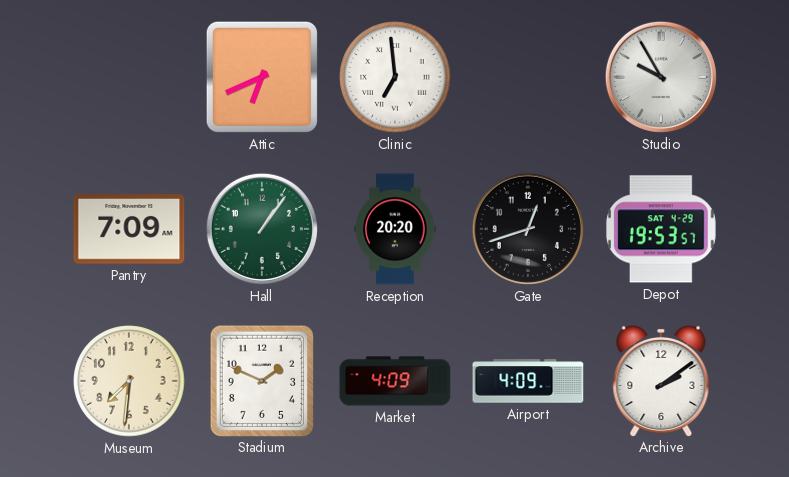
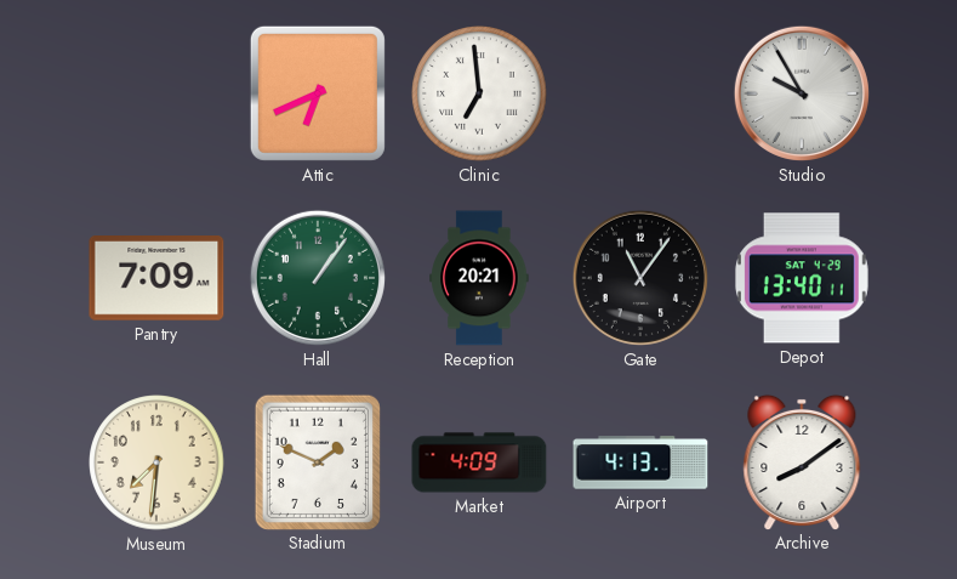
Reception: 20:20 -> 20:21
Gate: 12:42 -> 11:06
Depot: 19:53 -> 13:40
Airport: 4:09 -> 4:13
Archive: 2:09 -> 8:09
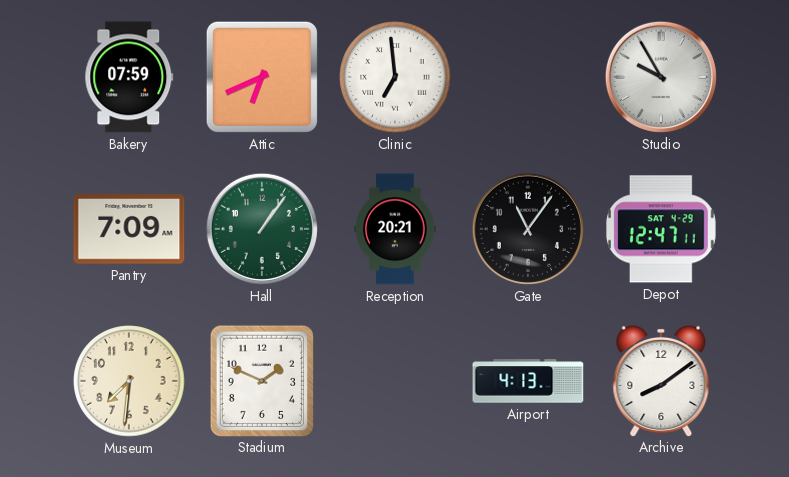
Bakery: none -> 07:59
Depot: 13:40 -> 12:47
Market: 4:09 -> none
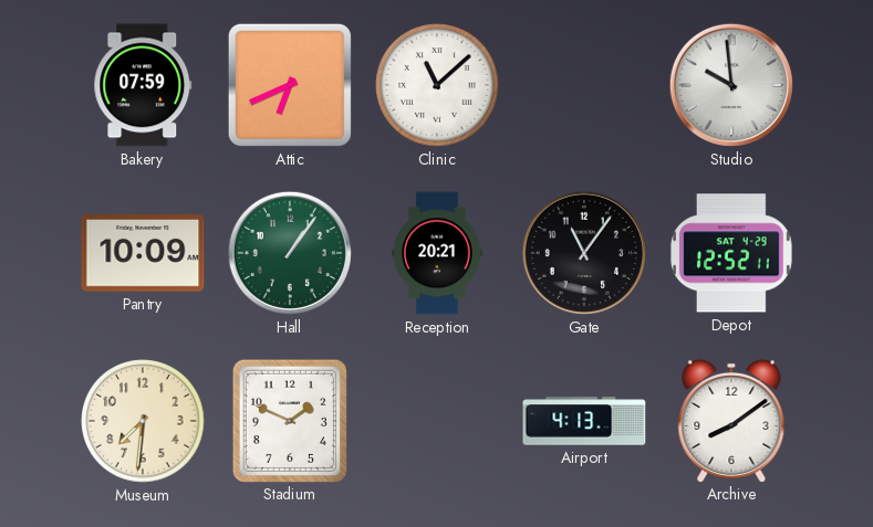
Clinic: 6:59 -> 11:08
Studio: 9:55 -> 9:59
Pantry: 7:09 -> 10:09
Depot: 12:47 -> 12:52
